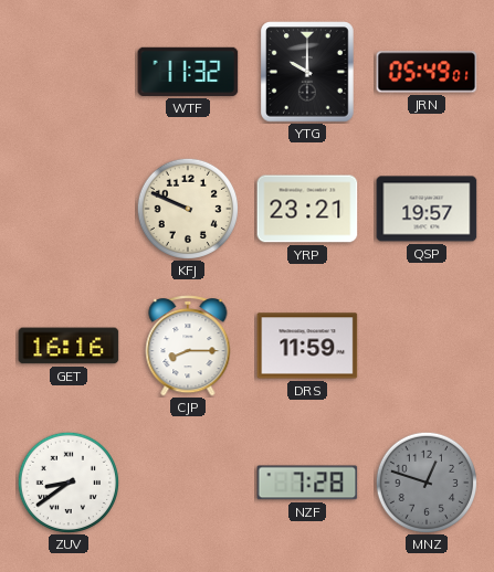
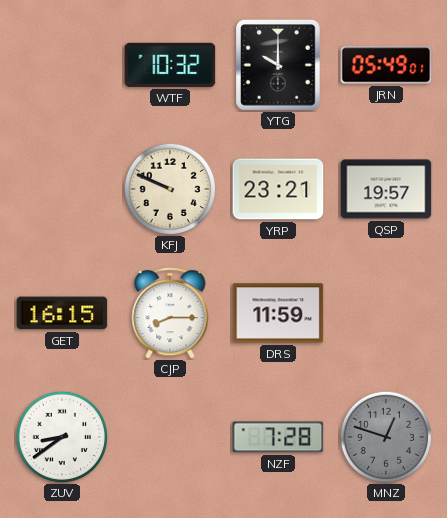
WTF: 11:32 -> 10:32
GET: 16:16 -> 16:15
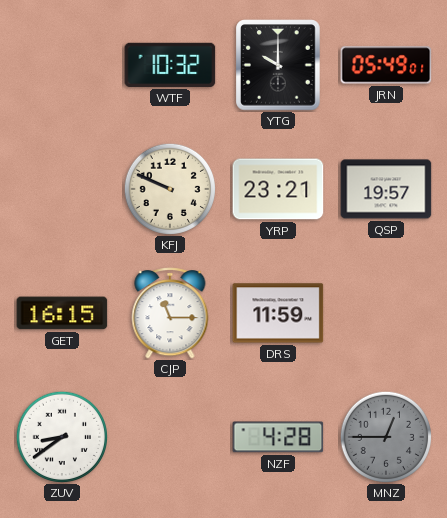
CJP: 8:15 -> 11:15
NZF: 7:28 -> 4:28
MNZ: 12:48 -> 12:45
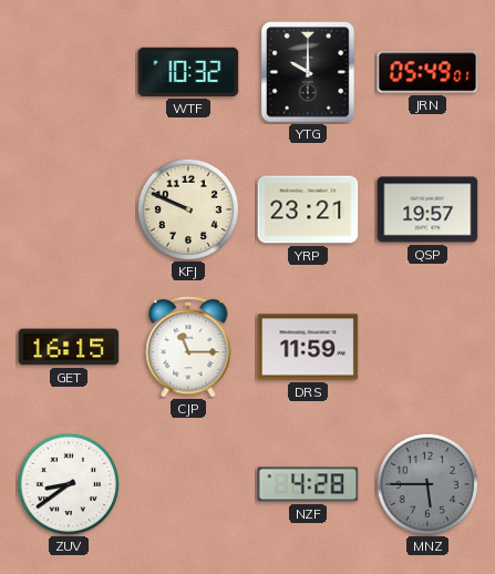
MNZ: 12:45 -> 5:45
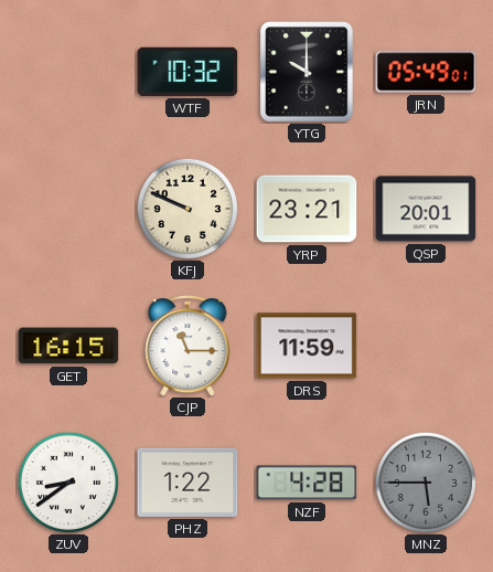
QSP: 19:57 -> 20:01
PHZ: none -> 1:22
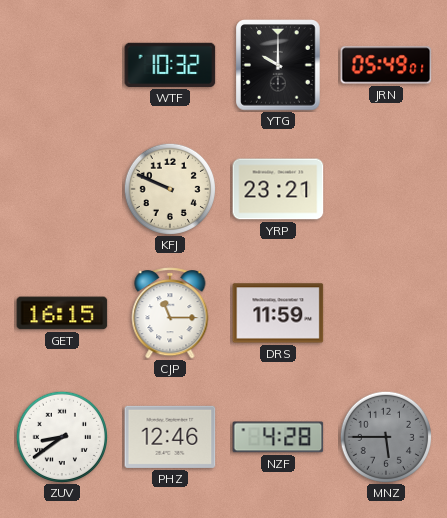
QSP: 20:01 -> none
PHZ: 1:22 -> 12:46
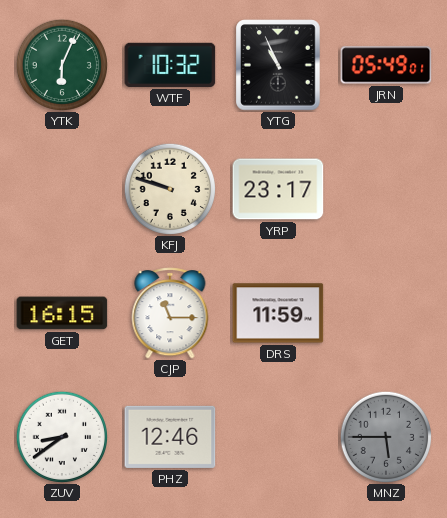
YTK: none -> 6:04
YTG: 10:00 -> 10:56
KFJ: 9:49 -> 9:48
YRP: 23:21 -> 23:17
NZF: 4:28 -> none
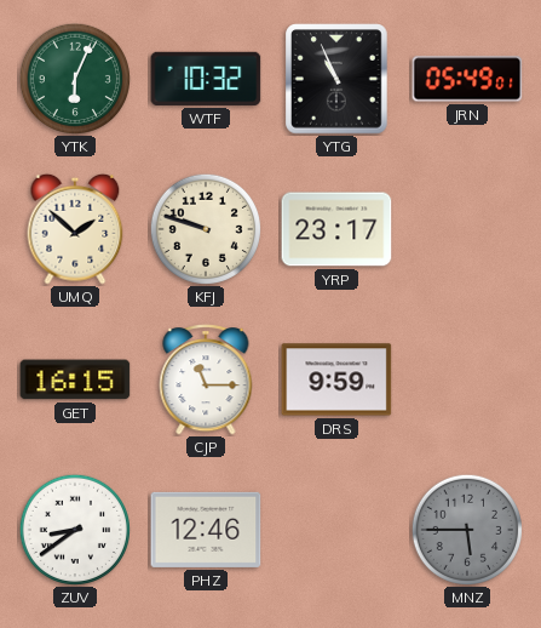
UMQ: none -> 1:52
DRS: 11:59 -> 9:59
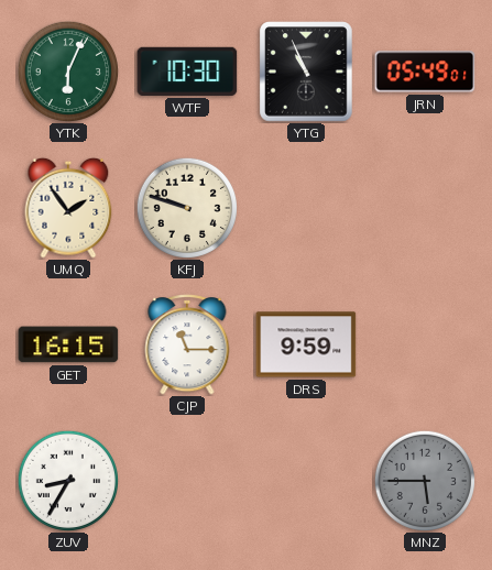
WTF: 10:32 -> 10:30
UMQ: 1:52 -> 1:54
YRP: 23:17 -> none
ZUV: 8:39 -> 8:35
PHZ: 12:46 -> none
